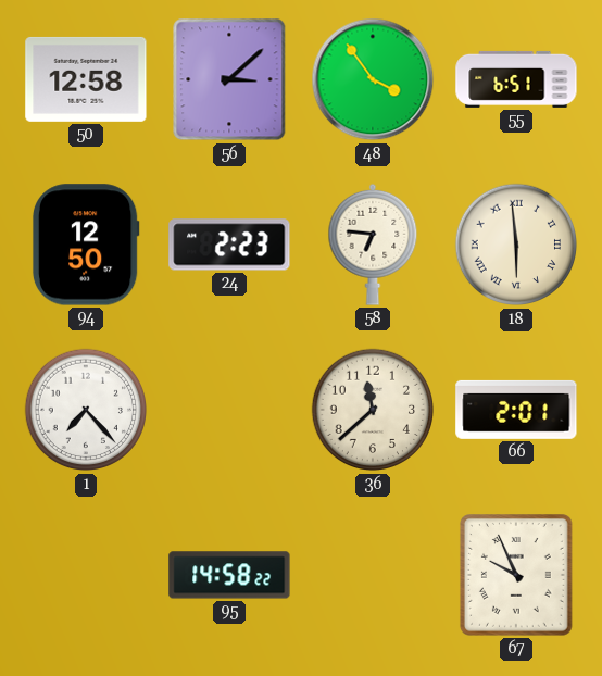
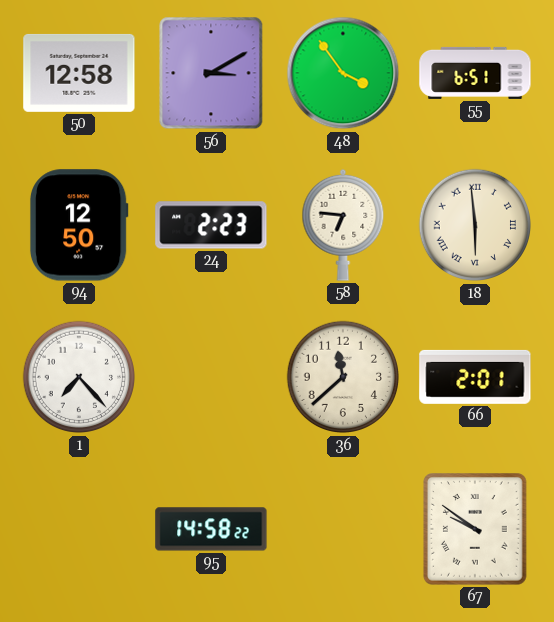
56: 3:08 -> 3:10
67: 9:56 -> 9:51
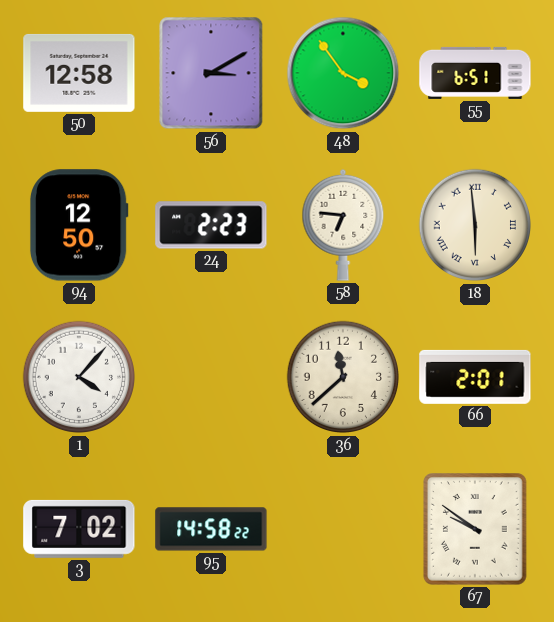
1: 7:23 -> 4:07
3: none -> 7:02
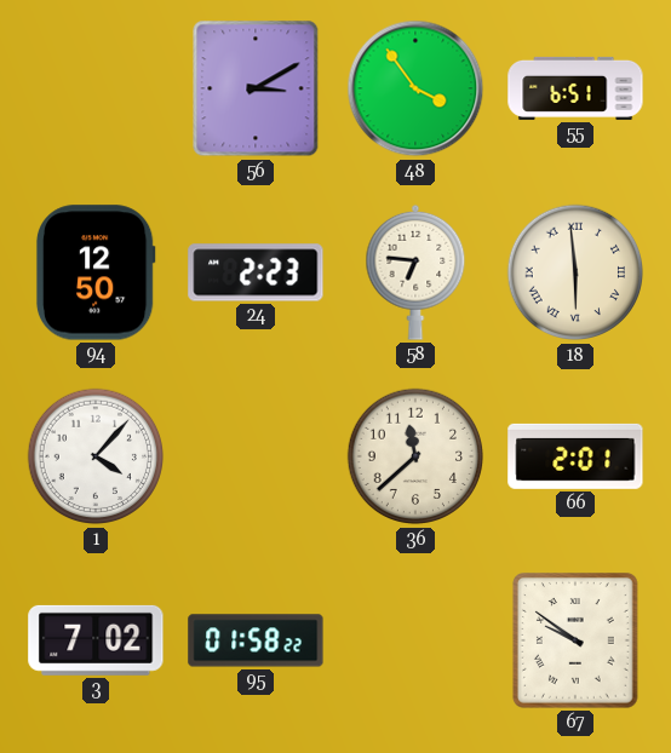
50: 12:58 -> none
95: 14:58 -> 01:58
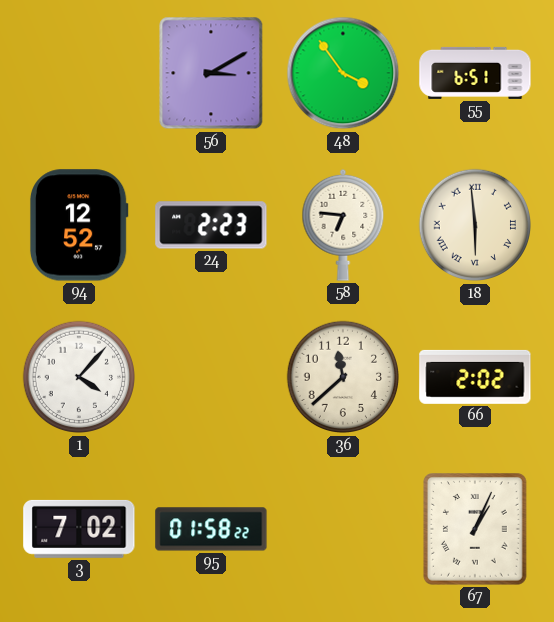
94: 12:50 -> 12:52
66: 2:01 -> 2:02
67: 9:51 -> 1:04
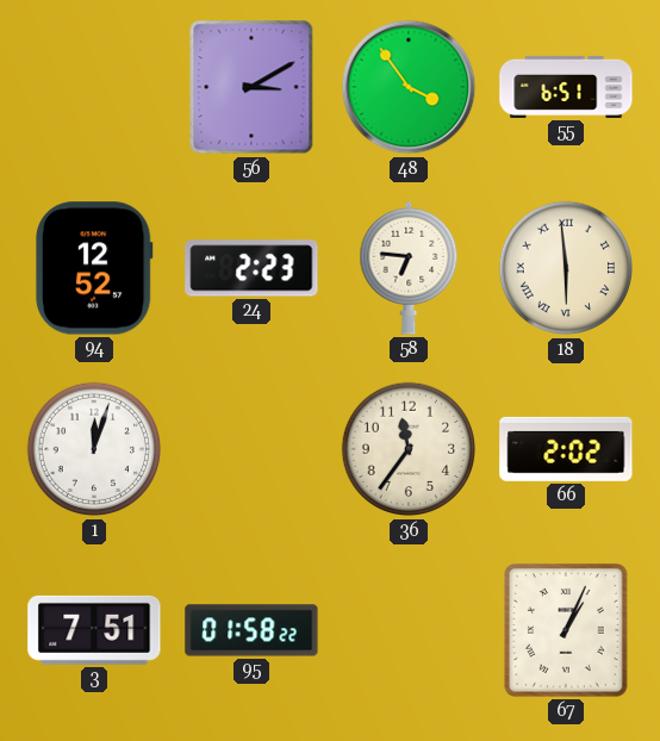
1: 4:07 -> 12:03
36: 11:38 -> 11:36
3: 7:02 -> 7:51
